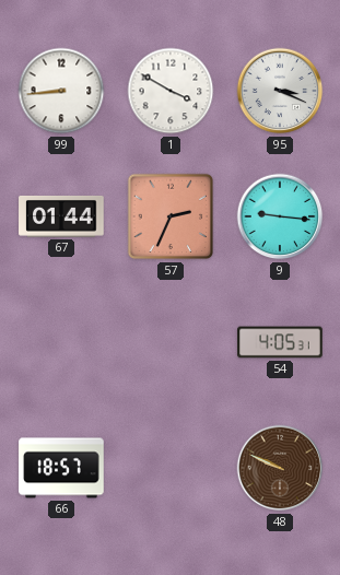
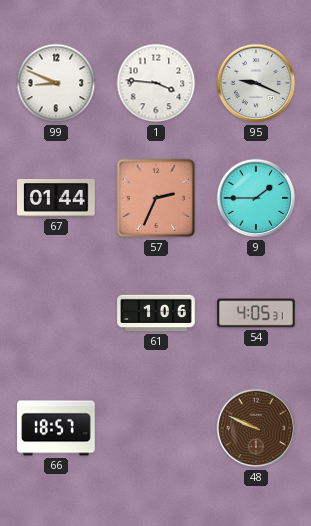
99: 8:44 -> 8:49
1: 3:50 -> 3:46
95: 3:19 -> 9:19
9: 9:16 -> 1:45
61: none -> 1:06
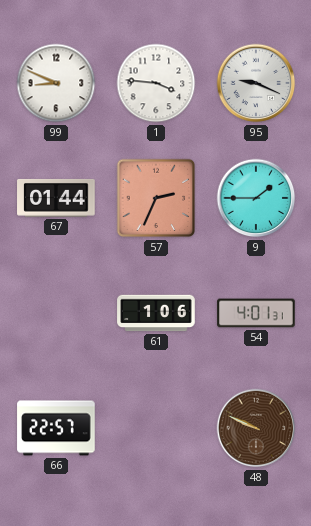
54: 4:05 -> 4:01
66: 18:57 -> 22:57
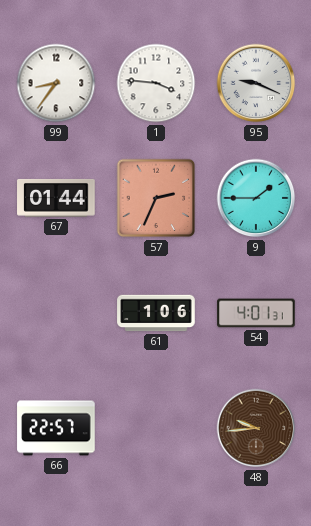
99: 8:49 -> 8:36
48: 9:49 -> 9:44
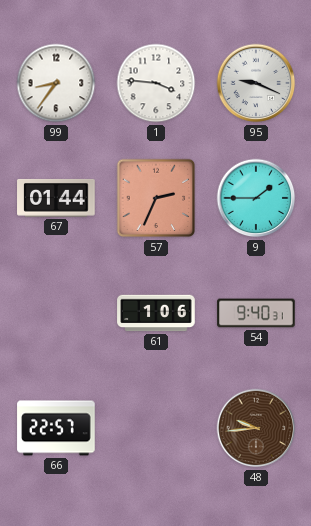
54: 4:01 -> 9:40
